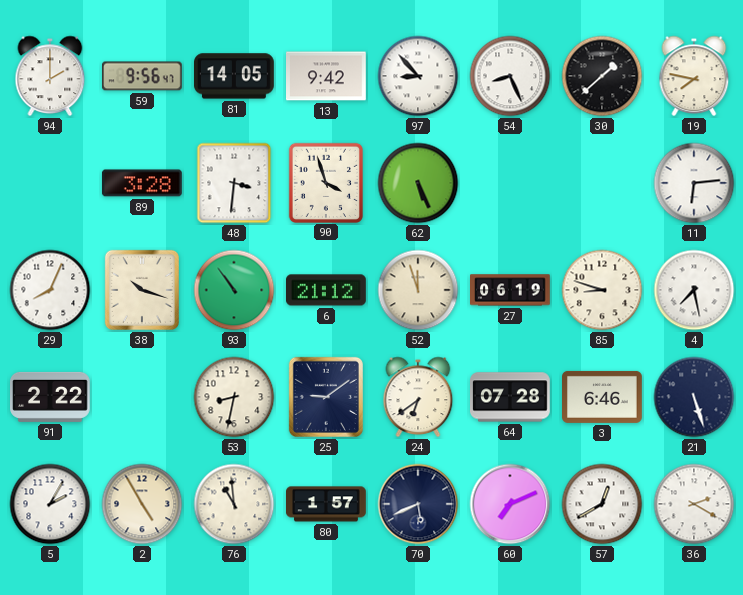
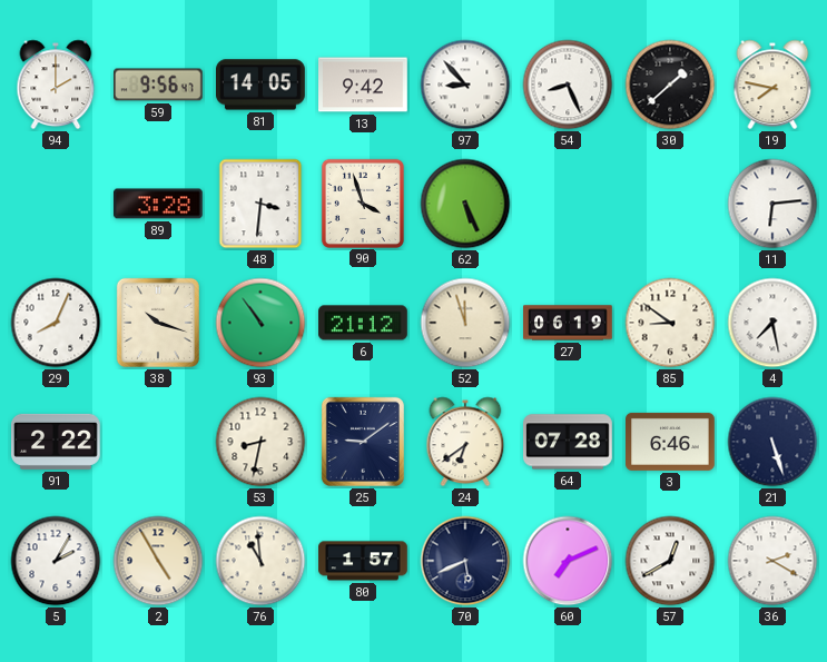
85: 8:48 -> 8:51
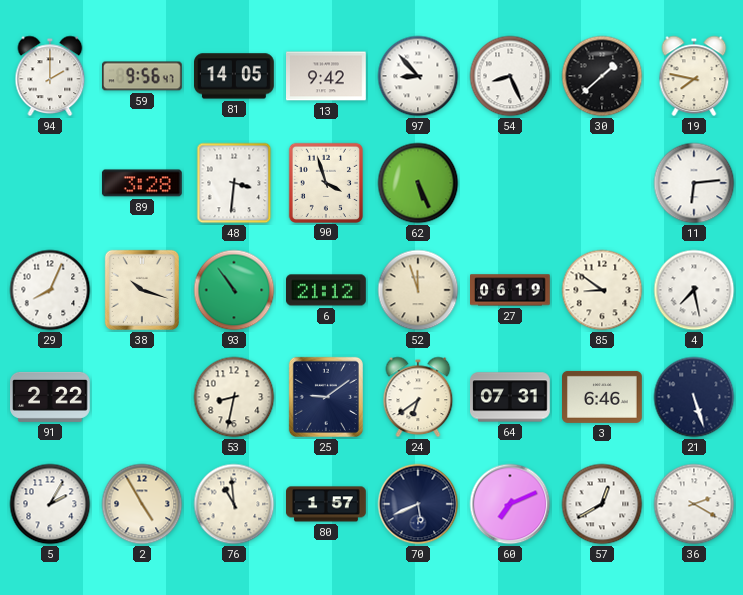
64: 07:28 -> 07:31
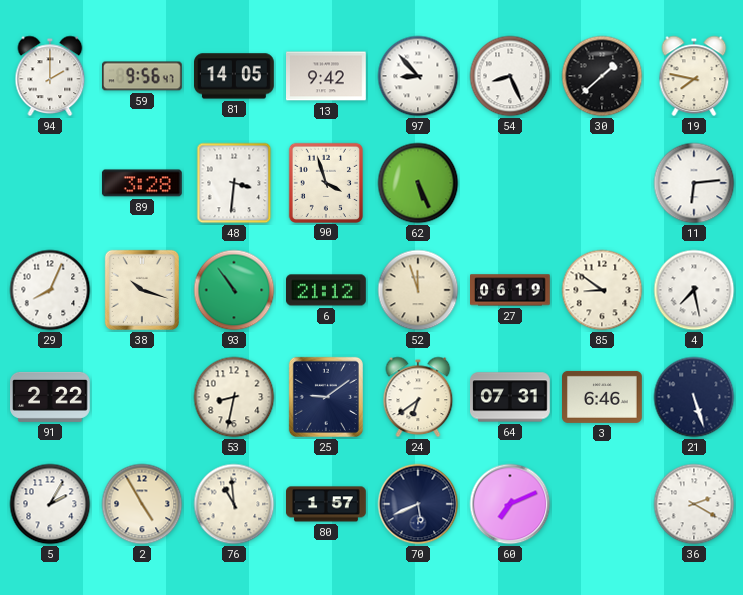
57: 12:40 -> none
